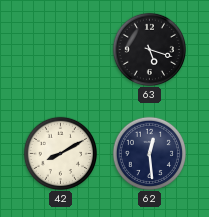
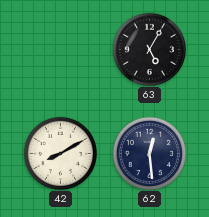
63: 5:18 -> 5:05
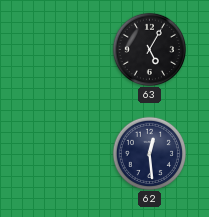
42: 8:10 -> none
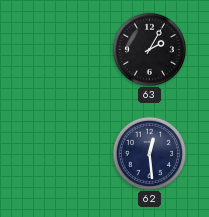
63: 5:05 -> 2:05
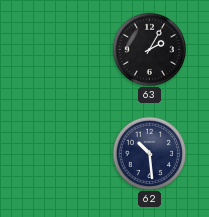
62: 12:29 -> 10:29
